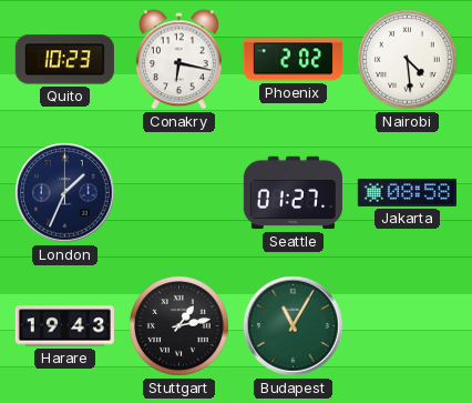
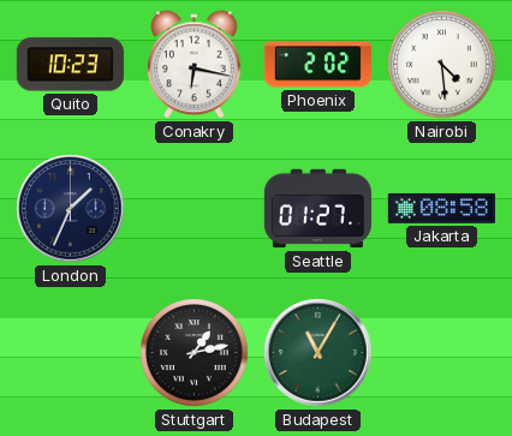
Harare: 19:43 -> none
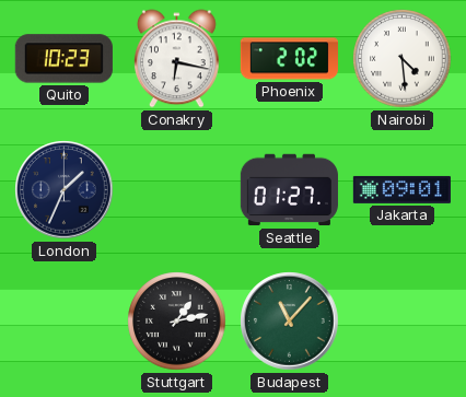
Jakarta: 08:58 -> 09:01
Budapest: 11:05 -> 11:07
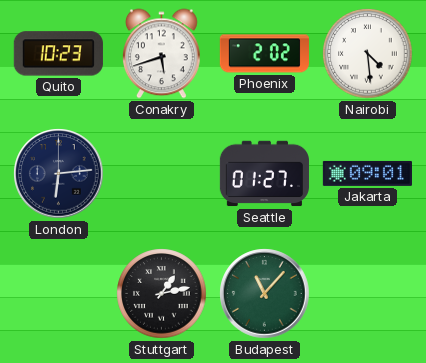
Conakry: 6:17 -> 5:42
London: 1:34 -> 6:14
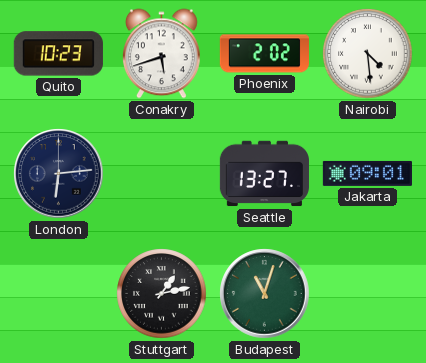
Seattle: 01:27 -> 13:27
Budapest: 11:07 -> 11:03
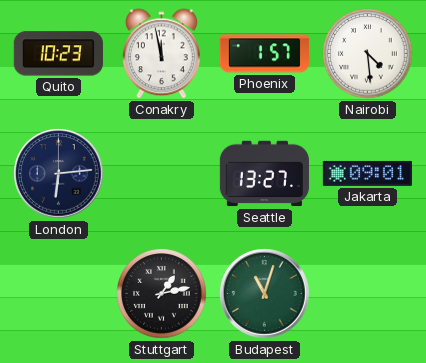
Conakry: 5:42 -> 11:58
Phoenix: 2:02 -> 1:57
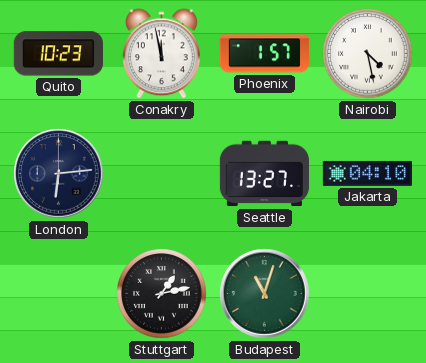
Nairobi: 4:29 -> 4:28
Jakarta: 09:01 -> 04:10
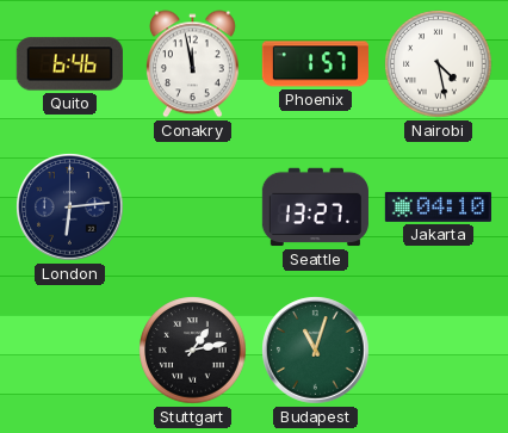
Quito: 10:23 -> 6:46
